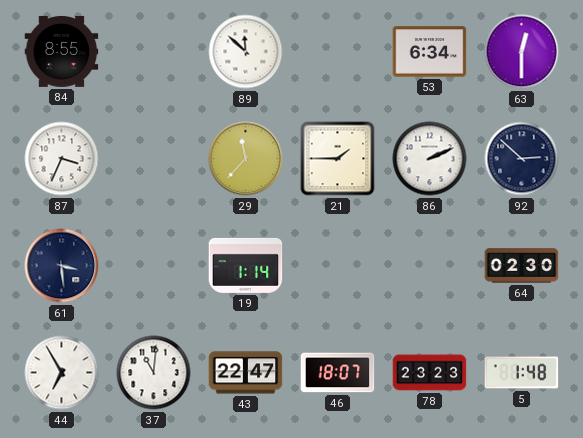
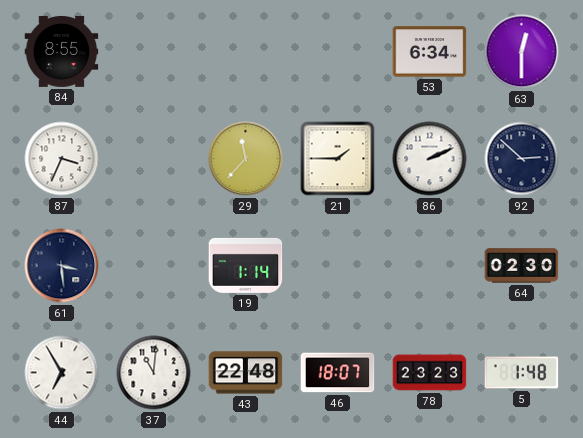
89: 11:52 -> none
43: 22:47 -> 22:48
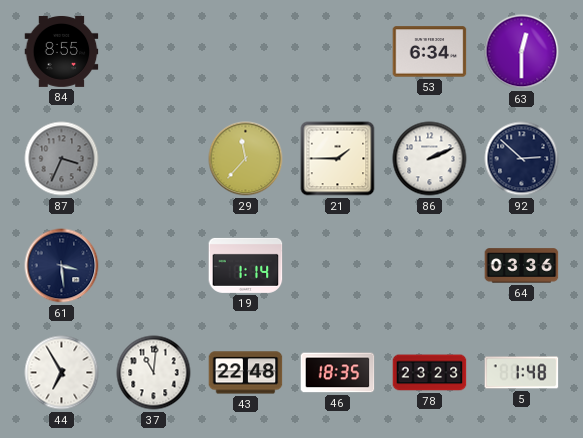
87 dial: white -> grey
64: 02:30 -> 03:36
46: 18:07 -> 18:35
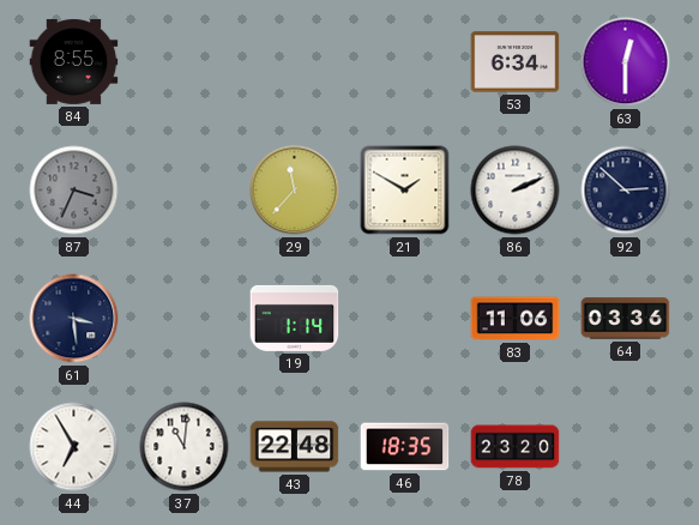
21: 1:45 -> 1:50
83: none -> 11:06
78: 23:23 -> 23:20
5: 1:48 -> none
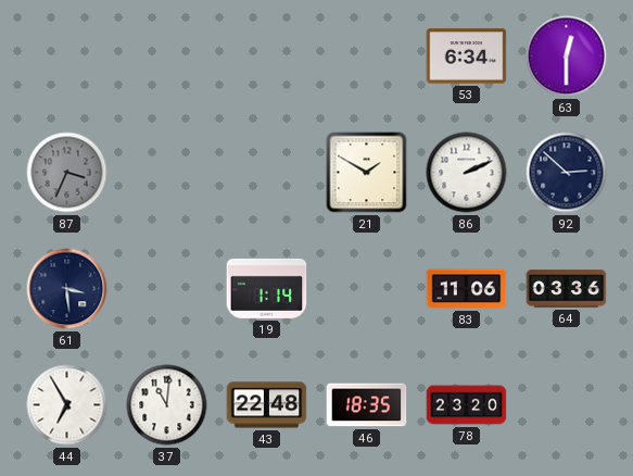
84: 8:55 -> none
29: 11:37 -> none
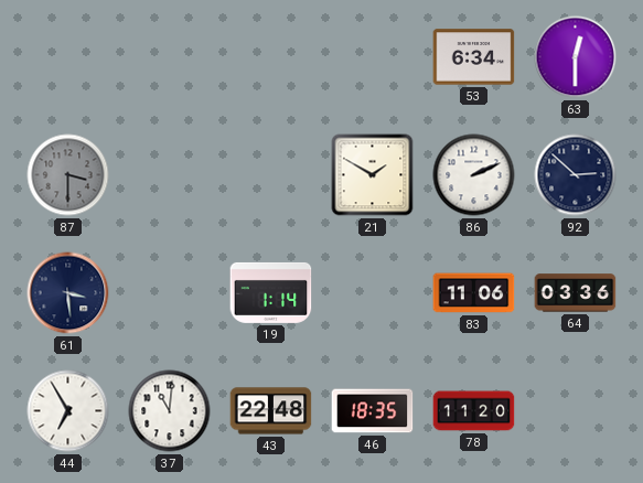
87: 3:34 -> 3:30
78: 23:20 -> 11:20
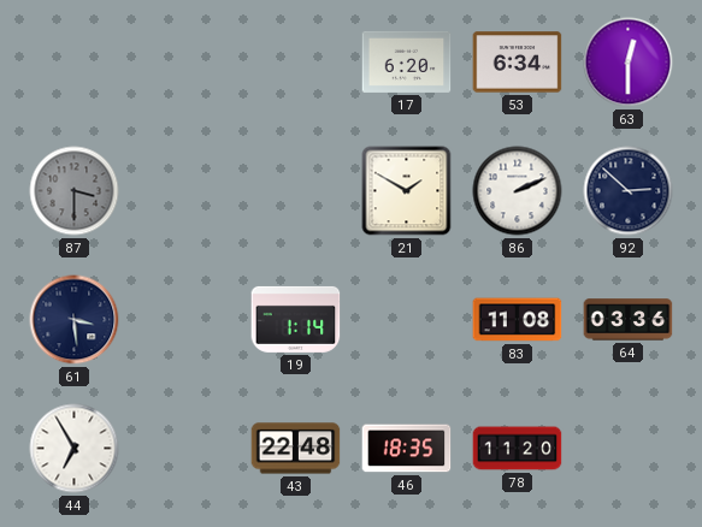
17: none -> 6:20
83: 11:06 -> 11:08
37: 11:01 -> none
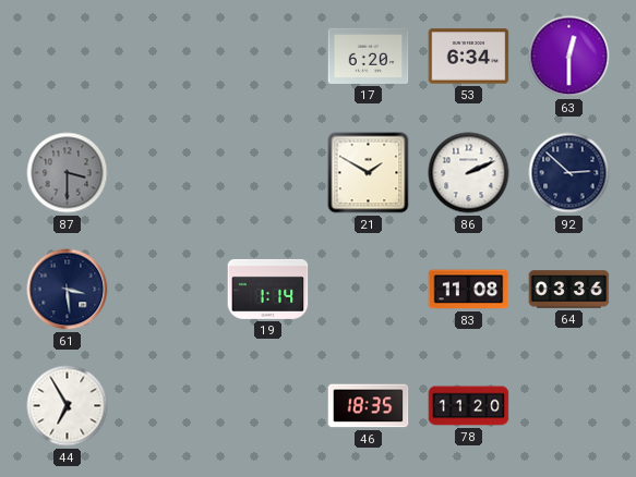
43: 22:48 -> none
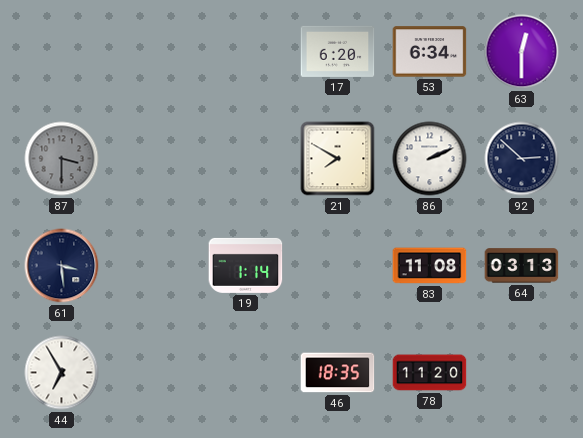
21: 1:50 -> 7:50
64: 03:36 -> 03:13
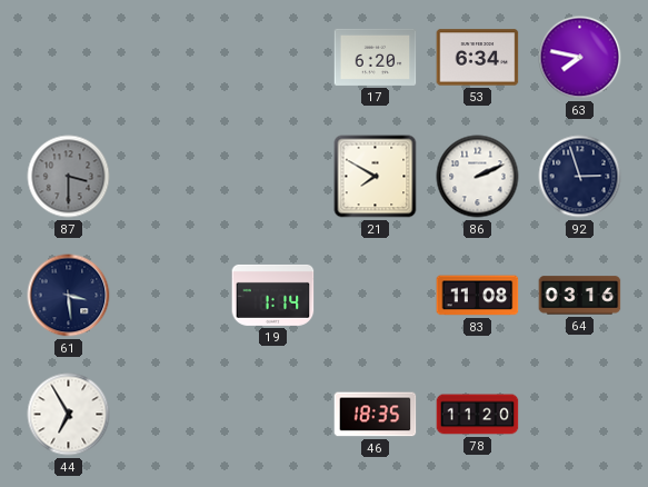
63: 12:30 -> 7:47
92: 2:52 -> 2:57
64: 03:13 -> 03:16
